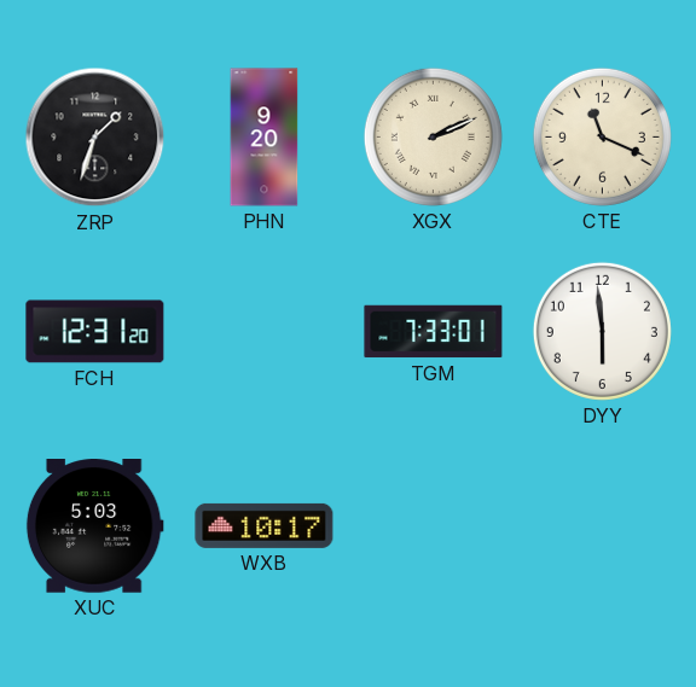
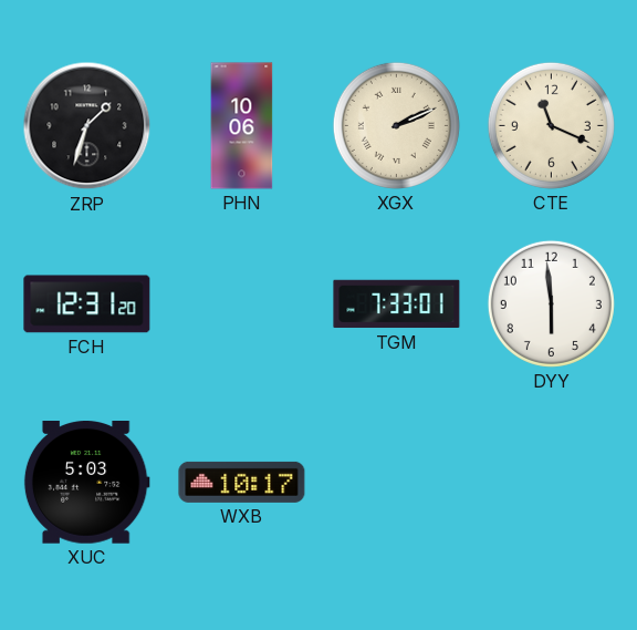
PHN: 9:20 -> 10:06
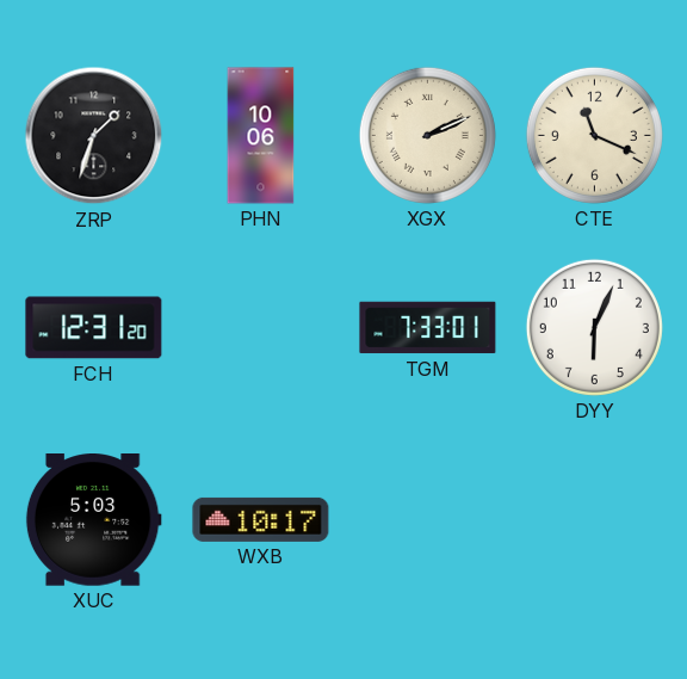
DYY: 5:59 -> 6:04
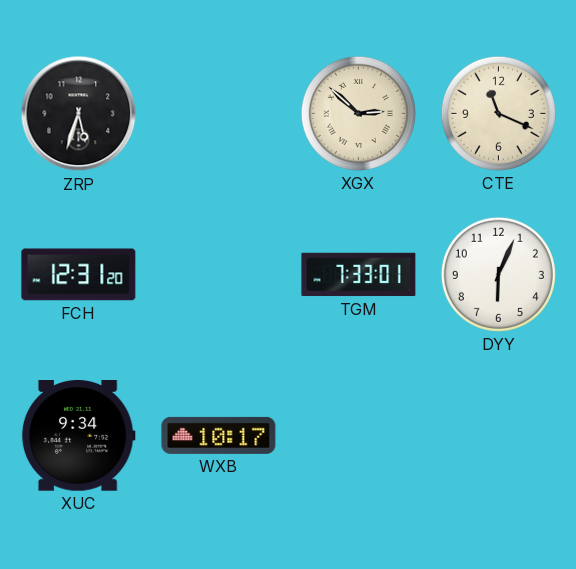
ZRP: 1:33 -> 5:33
PHN: 10:06 -> none
XGX: 2:11 -> 2:52
XUC: 5:03 -> 9:34
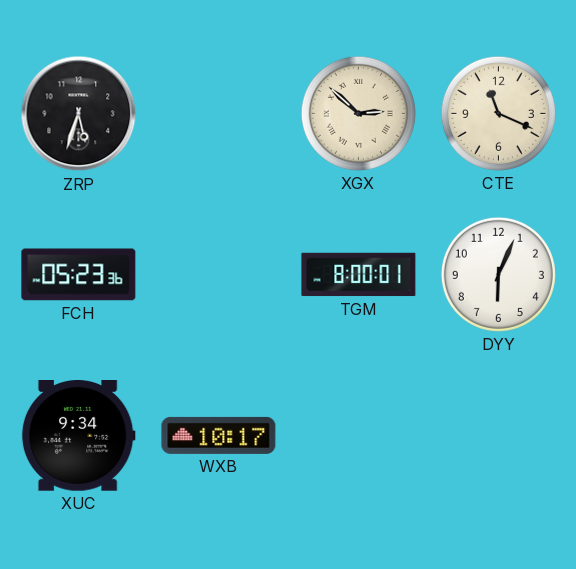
FCH: 12:31 -> 05:23
TGM: 7:33 -> 8:00
